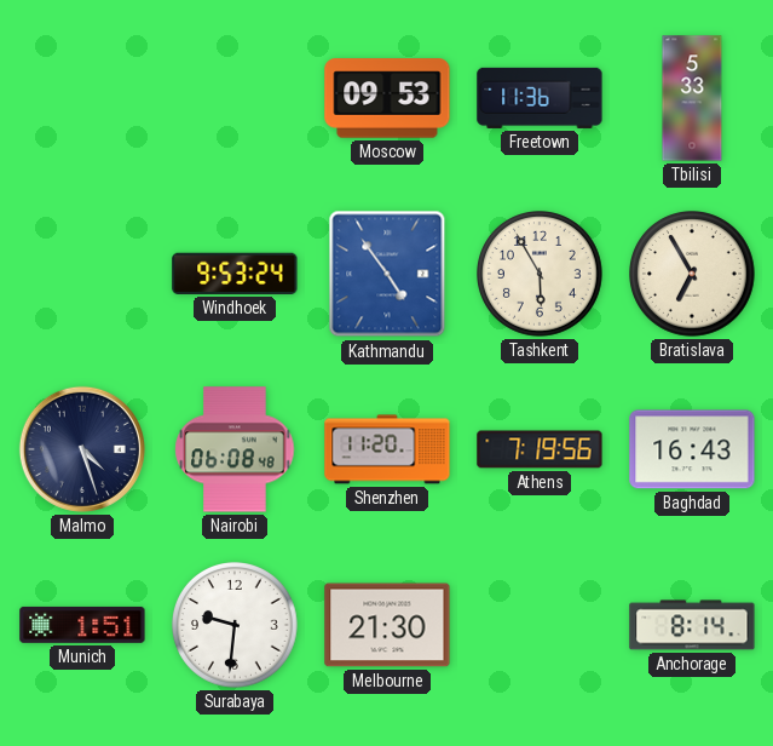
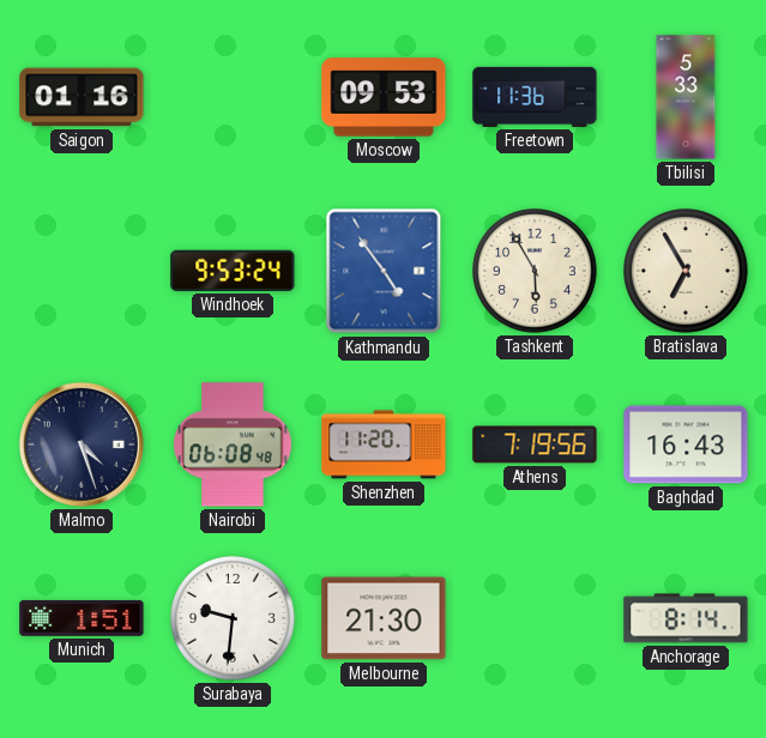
Saigon: none -> 01:16
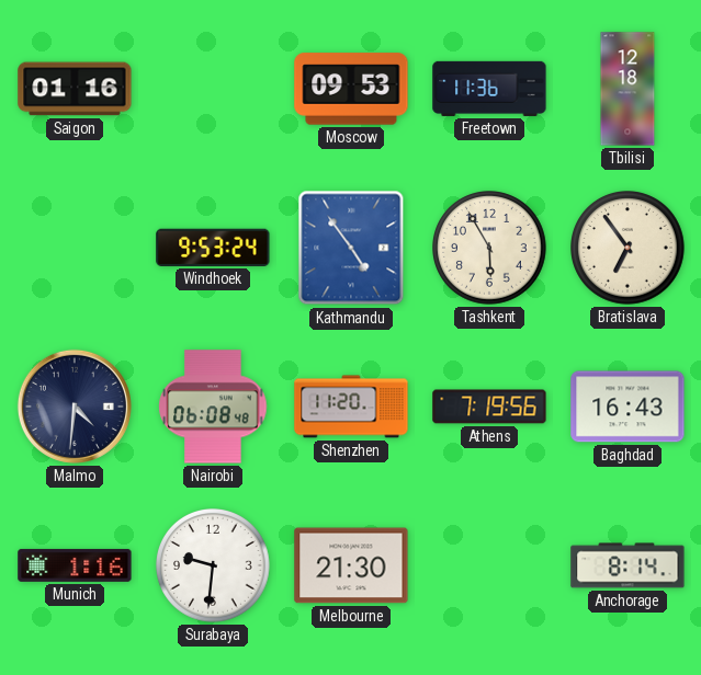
Tbilisi: 5:33 -> 12:18
Bratislava: 6:55 -> 6:54
Malmo: 4:27 -> 4:31
Munich: 1:51 -> 1:16
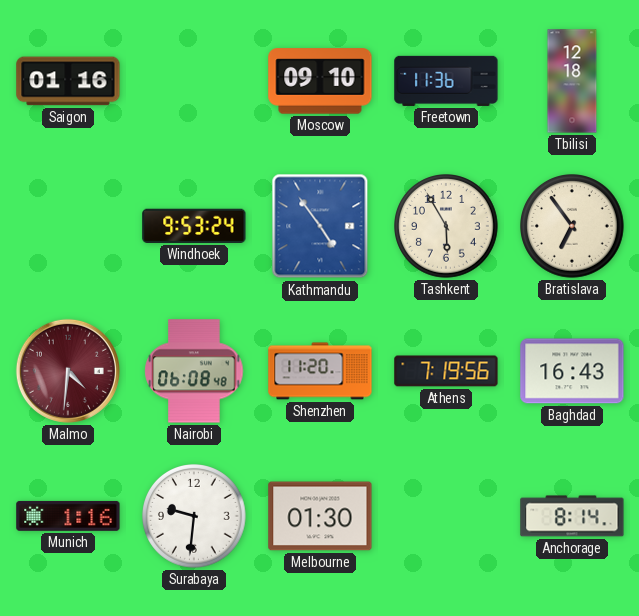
Moscow: 09:53 -> 09:10
Malmo dial: navy -> burgundy
Melbourne: 21:30 -> 01:30
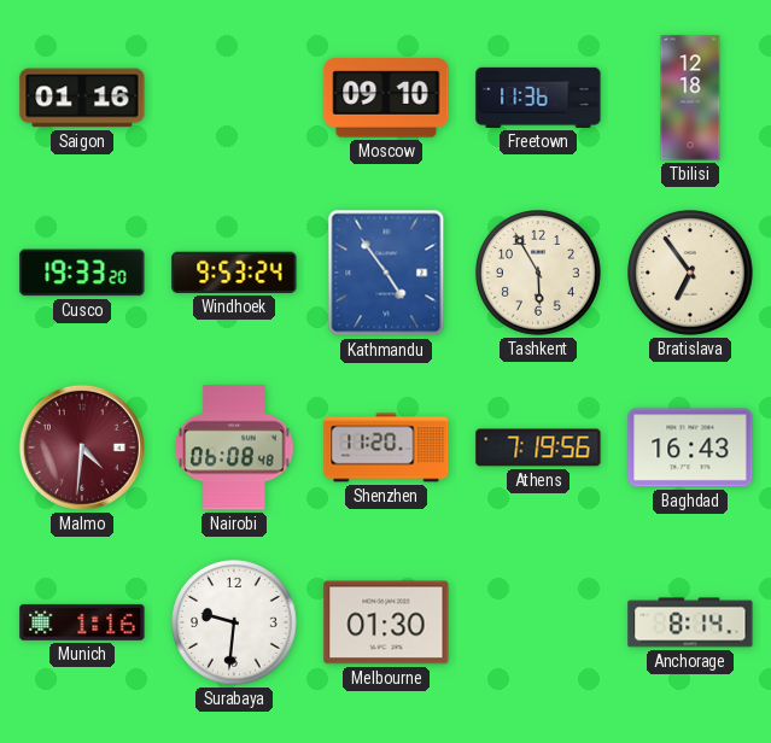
Cusco: none -> 19:33
